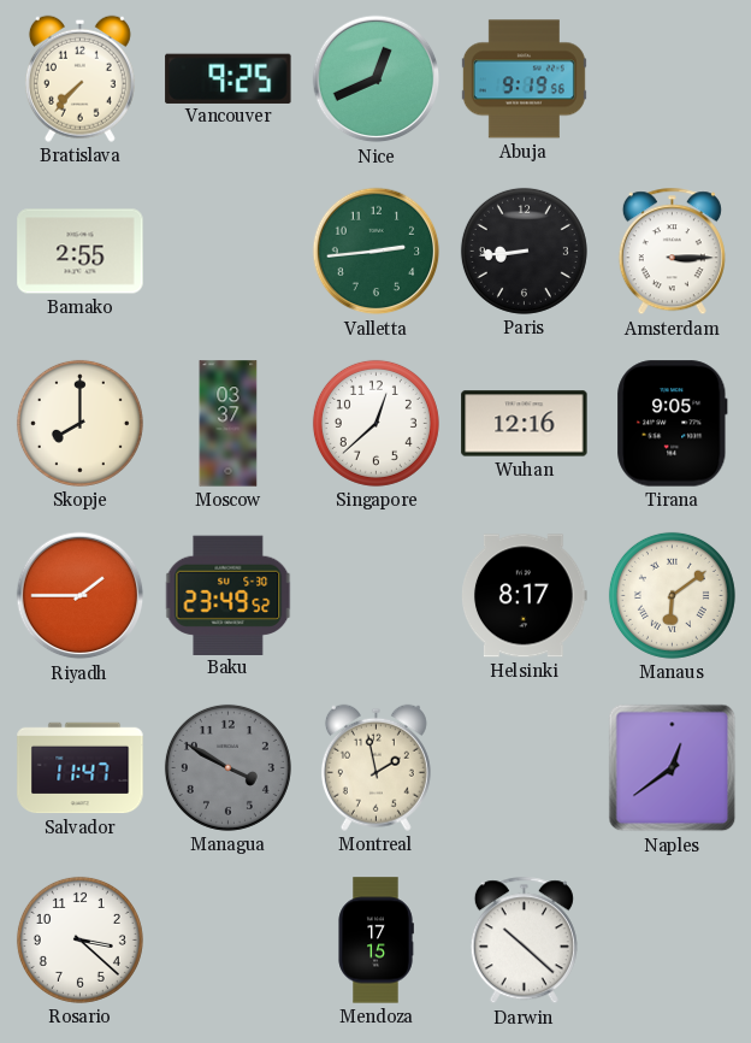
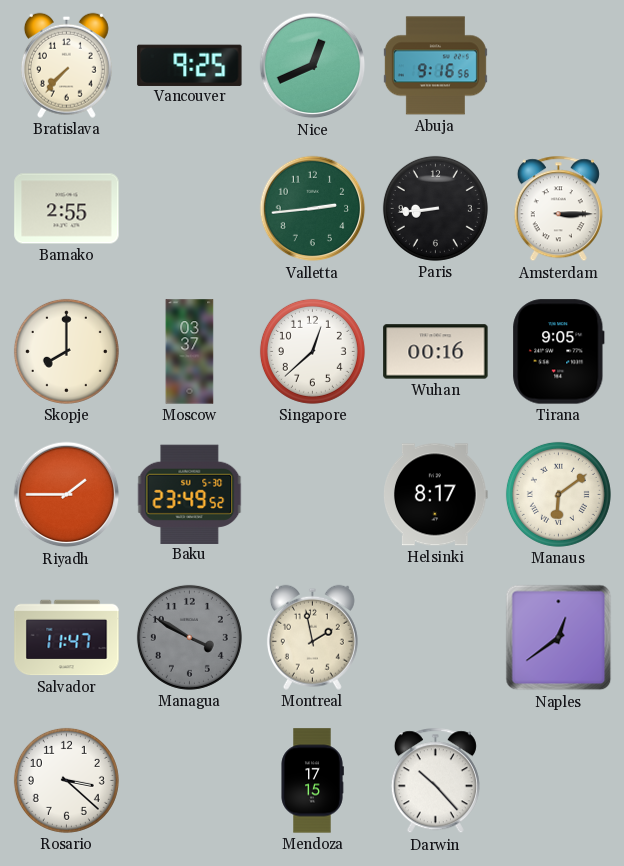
Abuja: 9:19 -> 9:16
Wuhan: 12:16 -> 00:16
Darwin: 10:22 -> 10:23
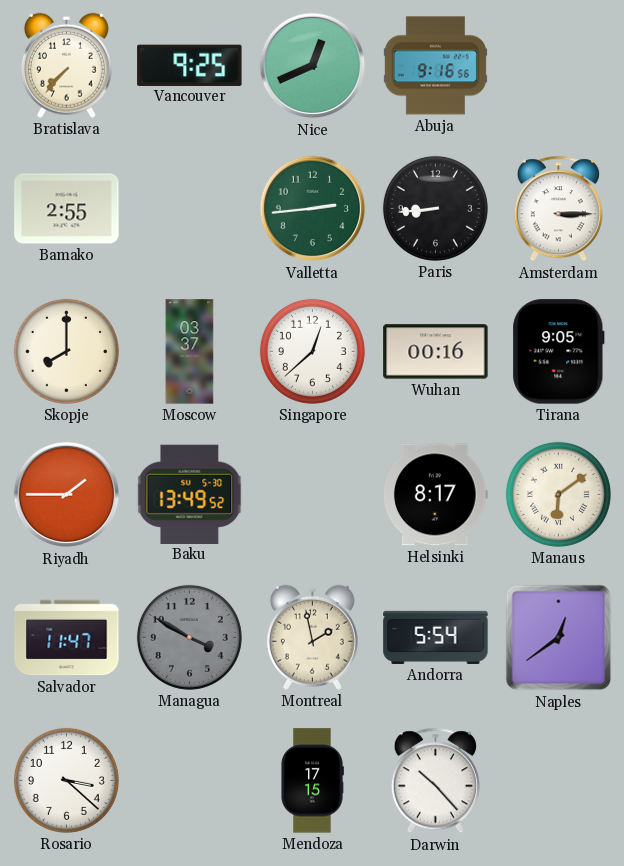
Baku: 23:49 -> 13:49
Andorra: none -> 5:54
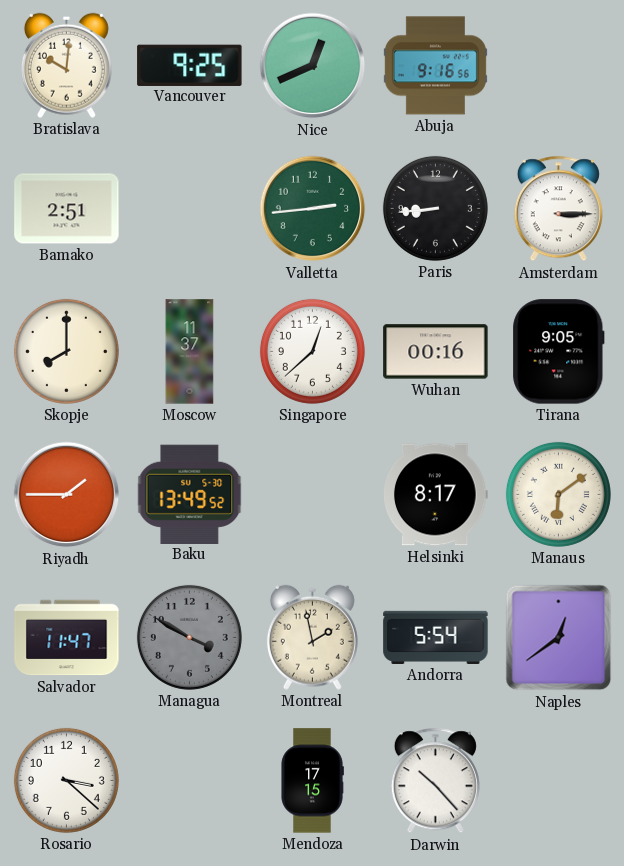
Bratislava: 7:37 -> 10:01
Bamako: 2:55 -> 2:51
Moscow: 03:37 -> 11:37
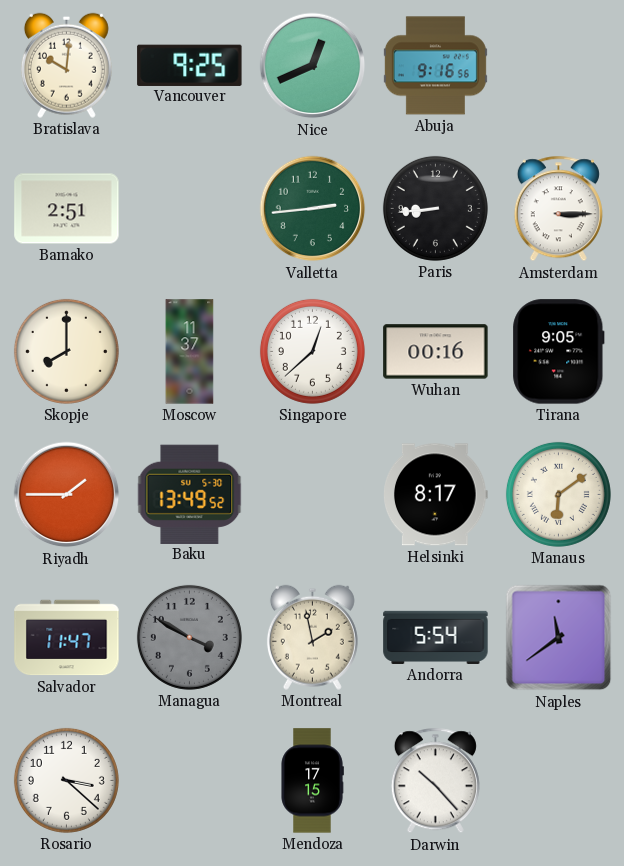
Naples: 12:39 -> 11:39
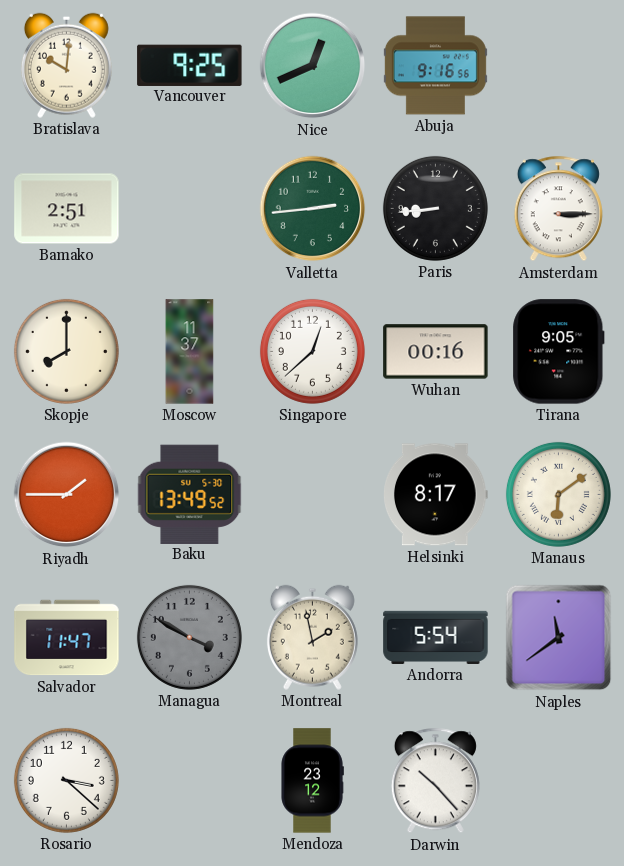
Mendoza: 17:15 -> 23:12
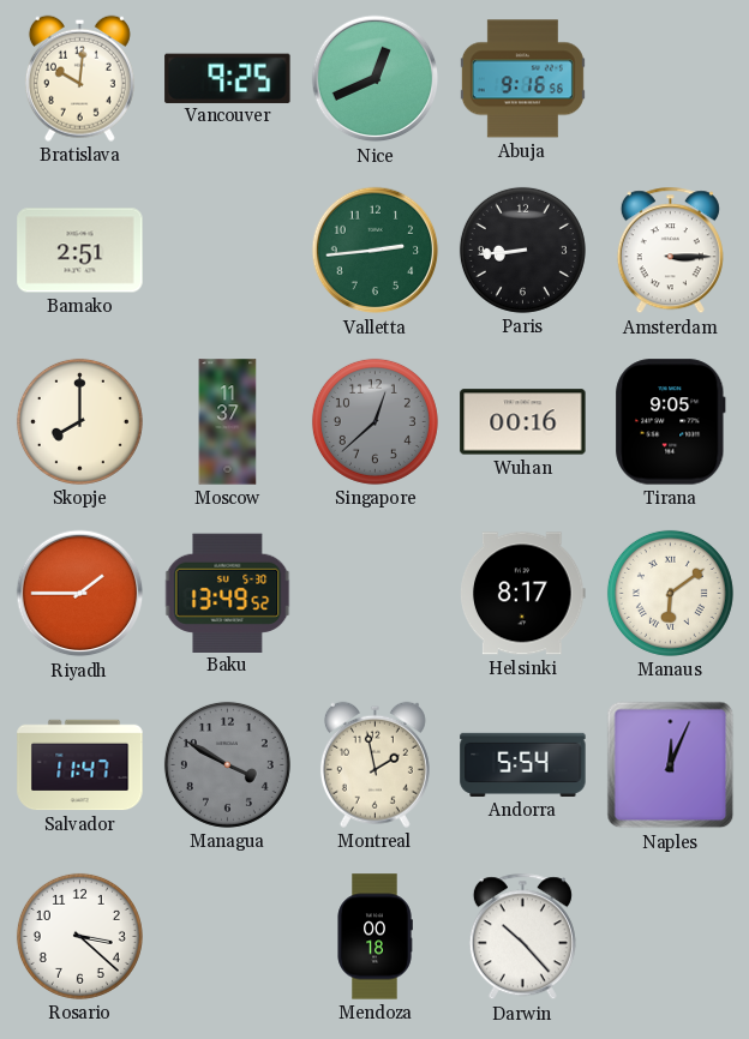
Singapore dial: white -> grey
Naples: 11:39 -> 12:04
Mendoza: 23:12 -> 00:18
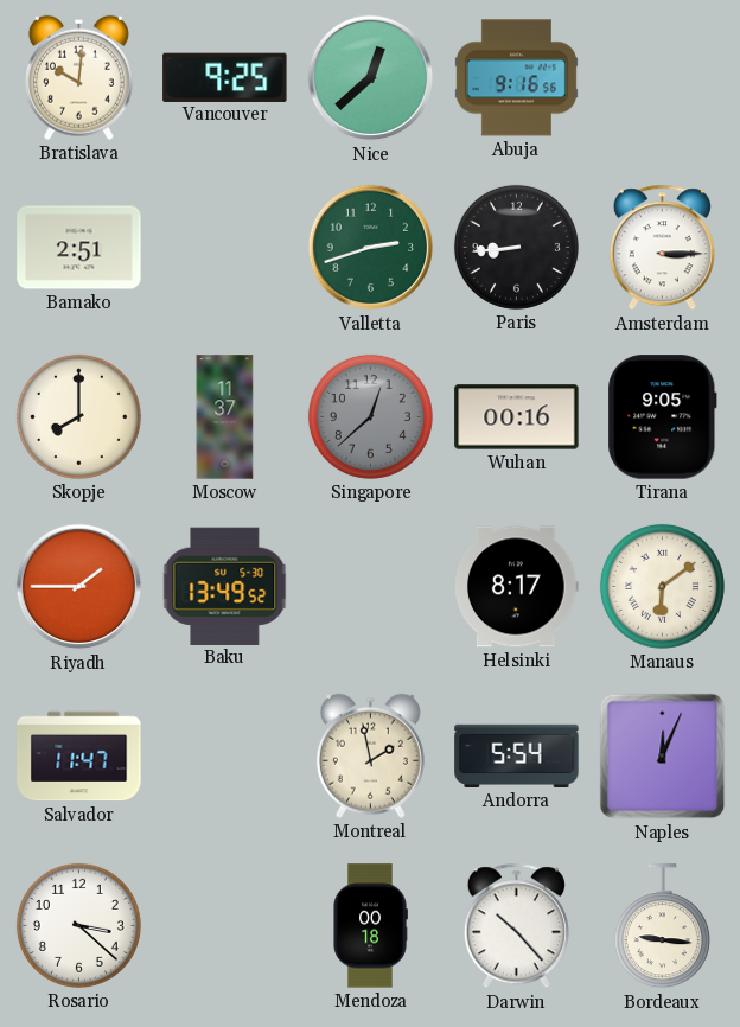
Nice: 12:41 -> 12:38
Valletta: 2:44 -> 2:42
Managua: 3:50 -> none
Bordeaux: none -> 9:16
